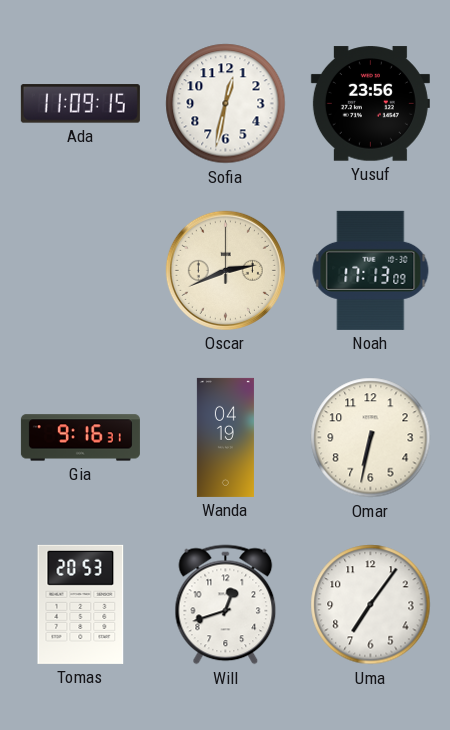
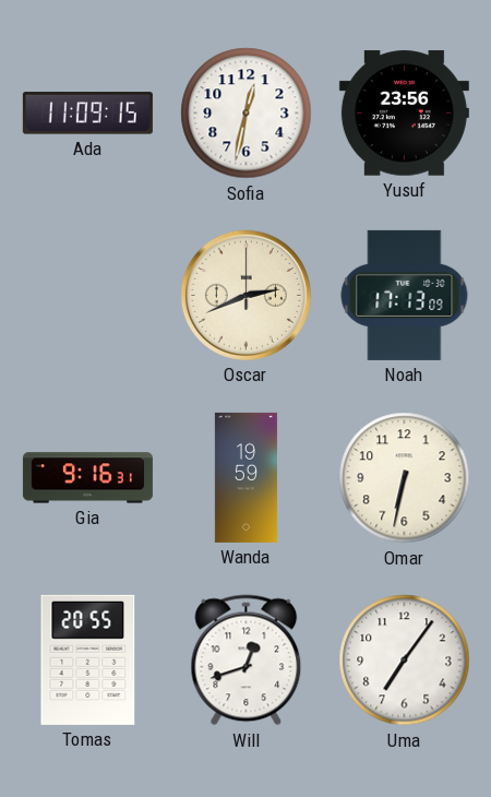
Wanda: 04:19 -> 19:59
Tomas: 20:53 -> 20:55
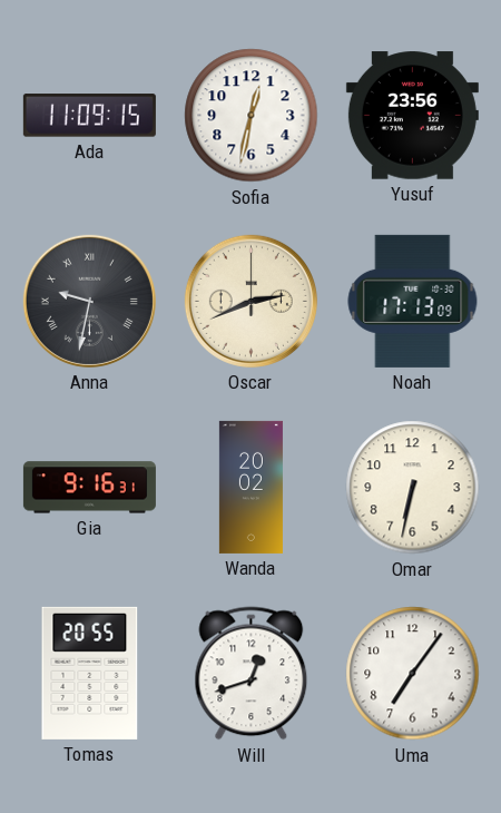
Anna: none -> 9:32
Wanda: 19:59 -> 20:02
